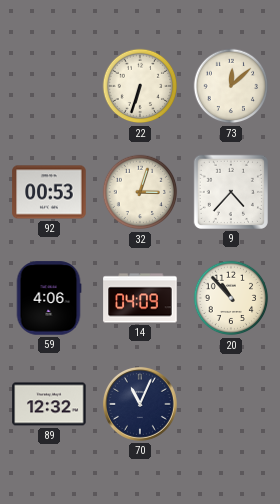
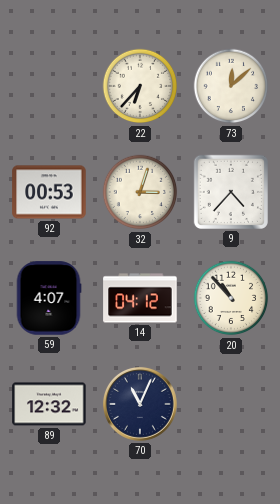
22: 6:33 -> 6:37
59: 4:06 -> 4:07
14: 04:09 -> 04:12
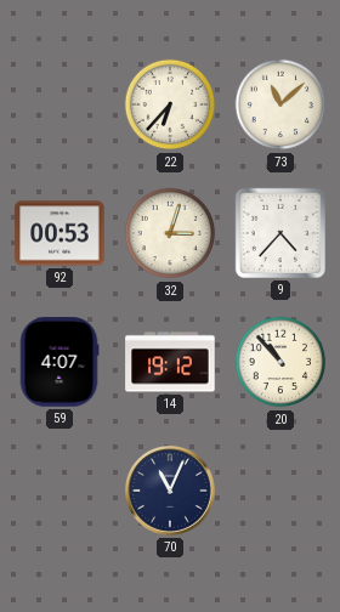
73: 12:08 -> 11:08
14: 04:12 -> 19:12
89: 12:32 -> none
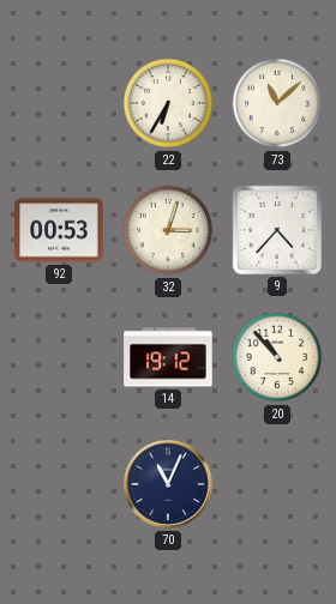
22: 6:37 -> 6:35
59: 4:07 -> none
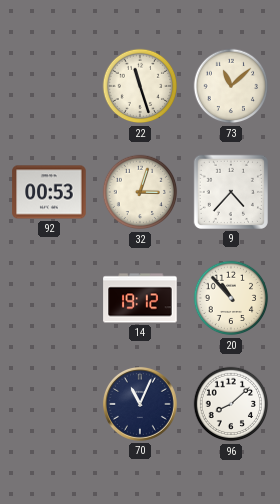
22: 6:35 -> 11:27
96: none -> 8:08
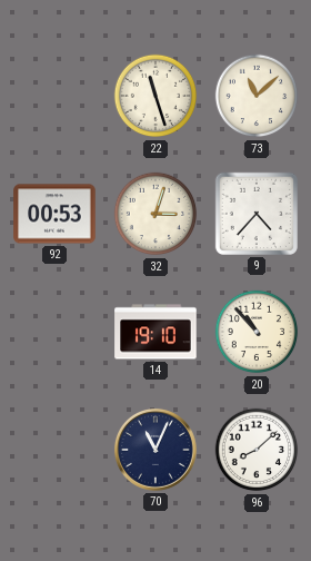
14: 19:12 -> 19:10
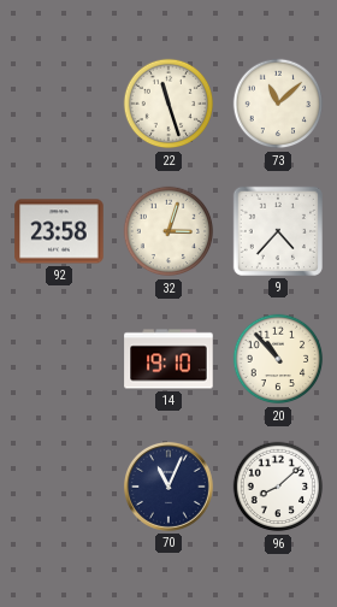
92: 00:53 -> 23:58
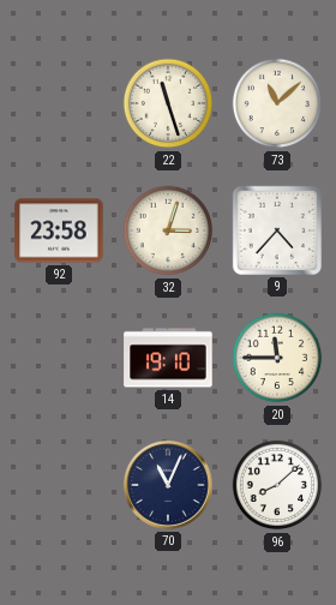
20: 10:53 -> 11:45
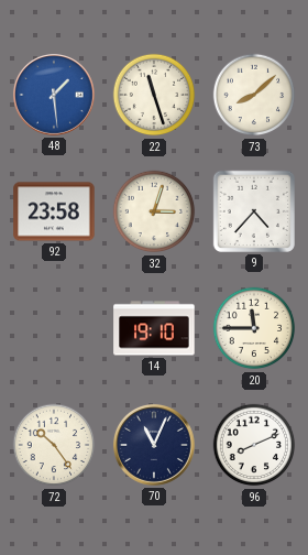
48: none -> 1:29
73: 11:08 -> 8:08
72: none -> 10:24
96: 8:08 -> 8:11
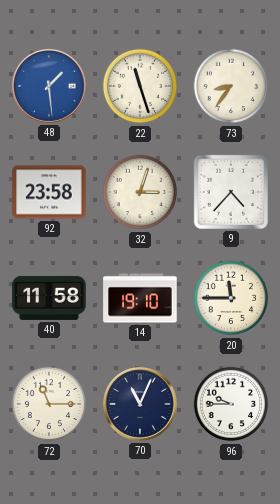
73: 8:08 -> 8:36
40: none -> 11:58
72: 10:24 -> 11:15
96: 8:11 -> 9:45
